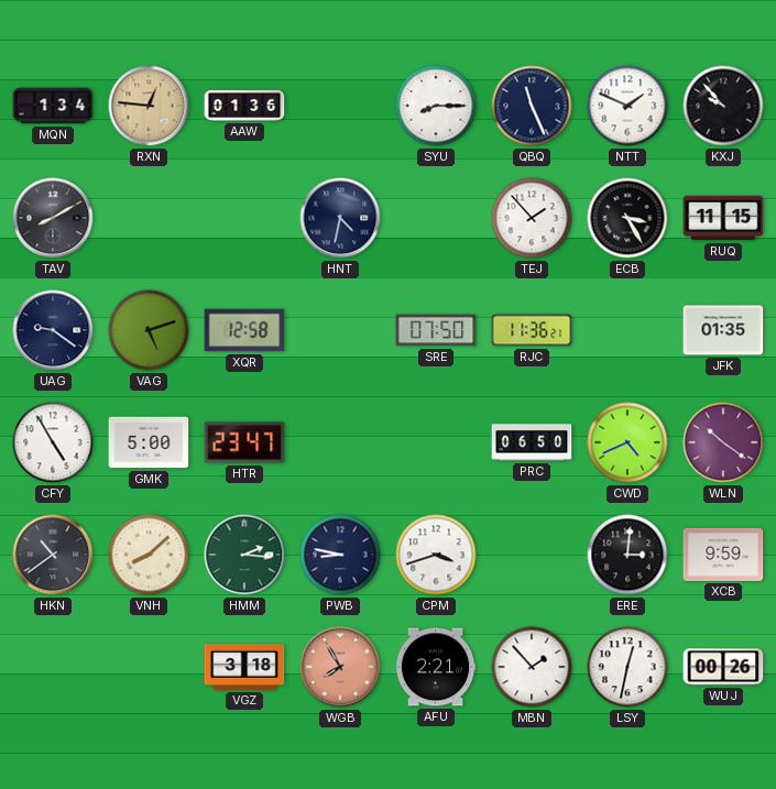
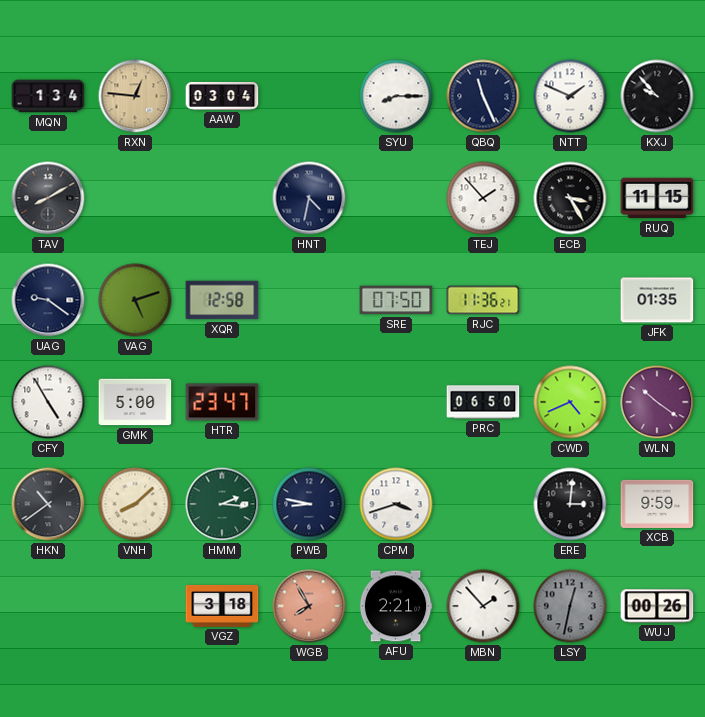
AAW: 01:36 -> 03:04
LSY dial: white -> grey
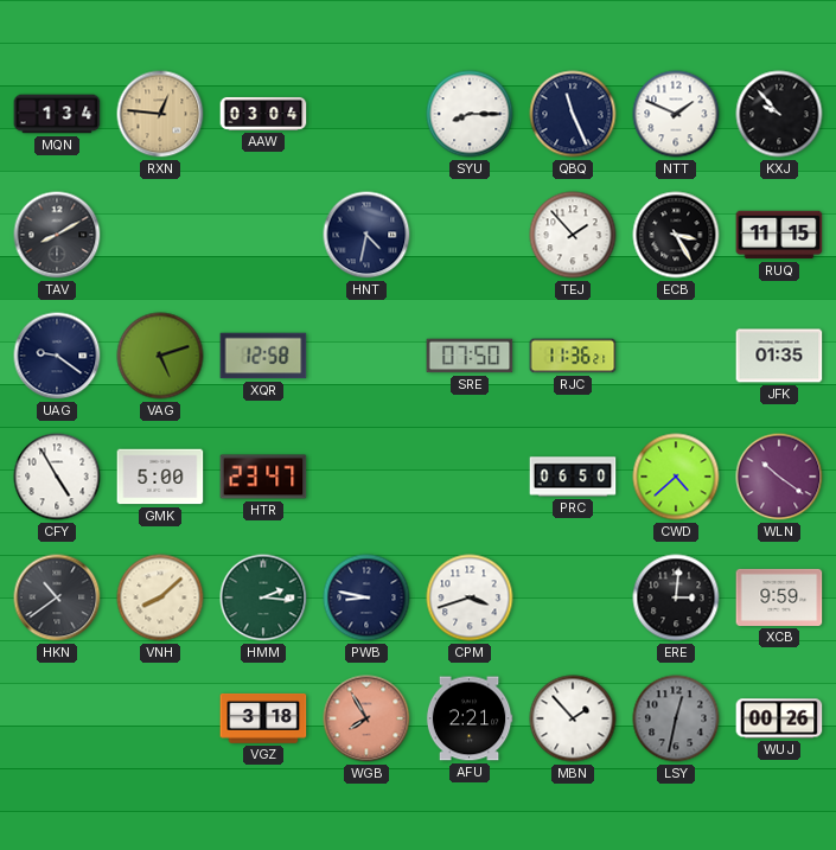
CWD: 4:41 -> 4:38
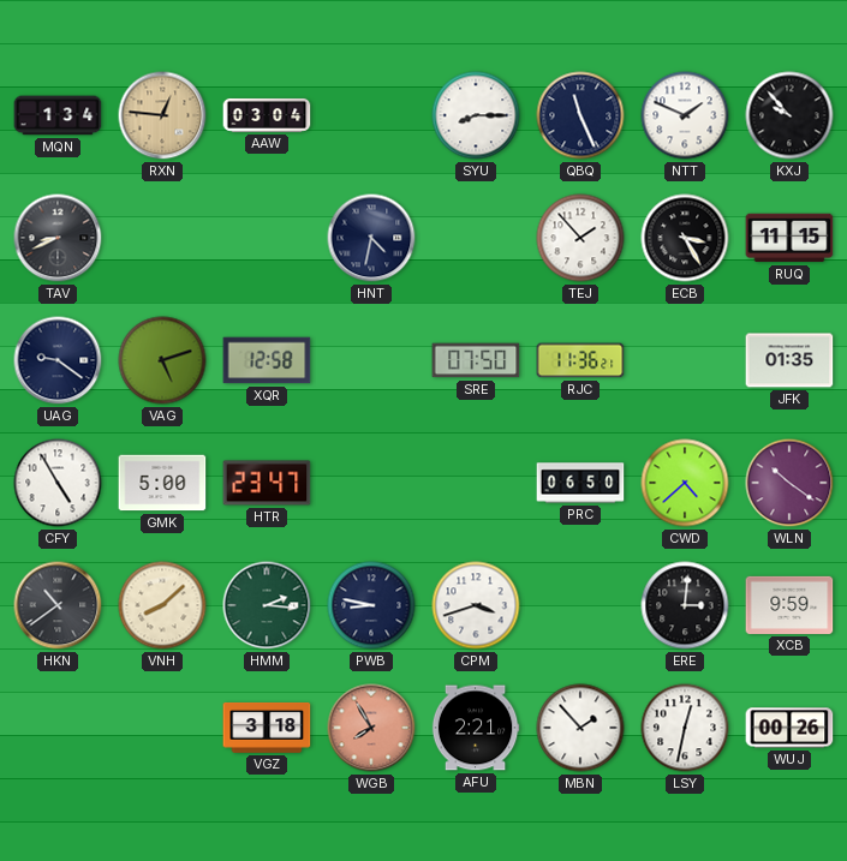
TAV: 8:10 -> 8:41
LSY dial: grey -> white
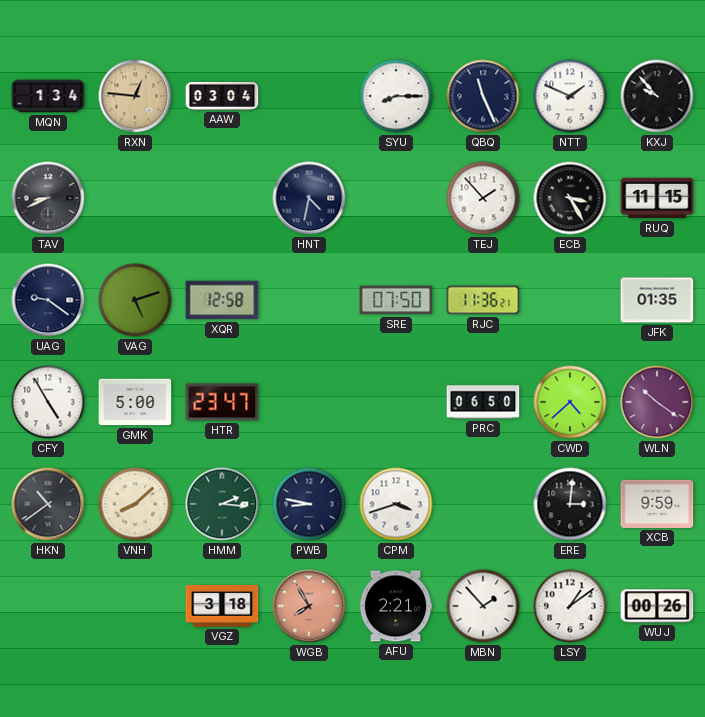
LSY: 12:32 -> 1:09
